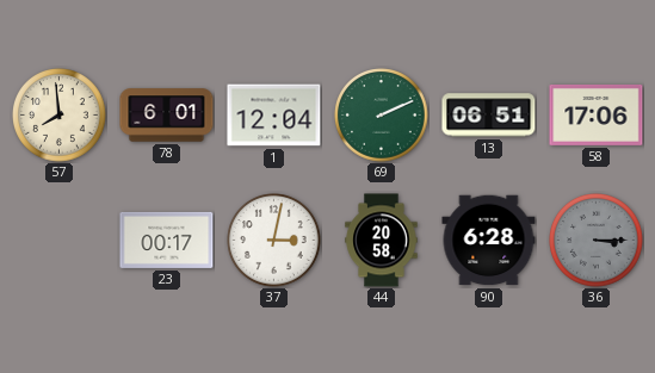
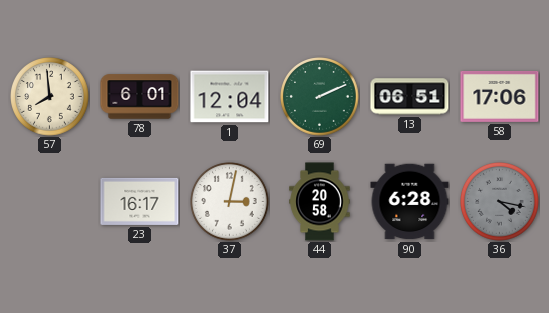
23: 00:17 -> 16:17
36: 3:15 -> 4:17
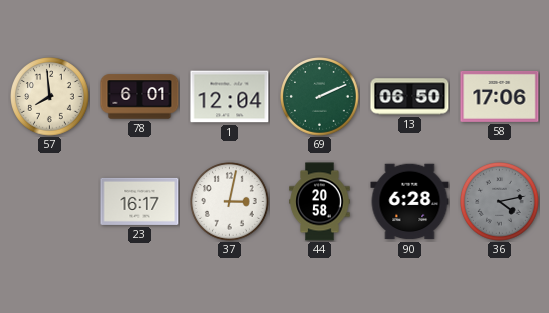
13: 06:51 -> 06:50
36: 4:17 -> 4:13
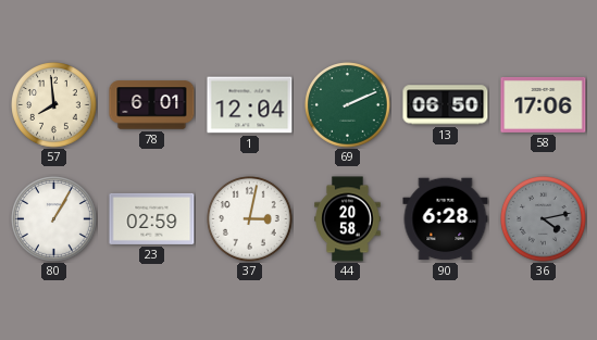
80: none -> 1:05
23: 16:17 -> 02:59
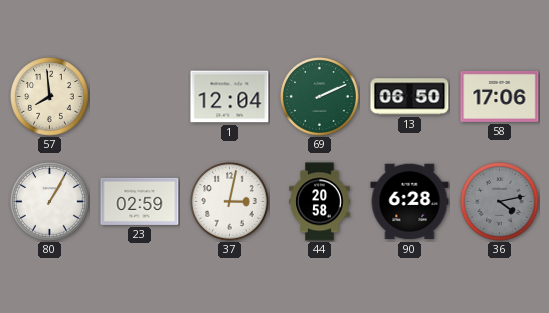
78: 6:01 -> none
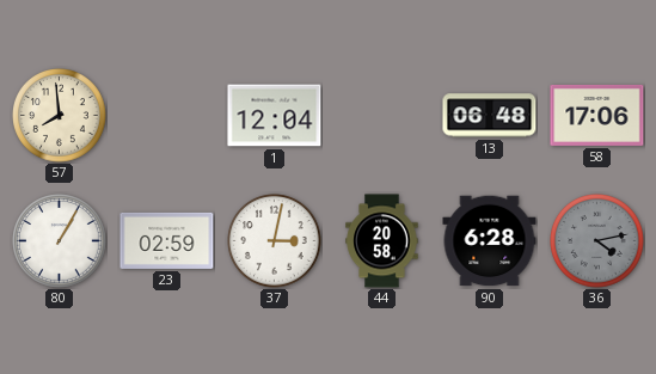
69: 2:11 -> none
13: 06:50 -> 06:48
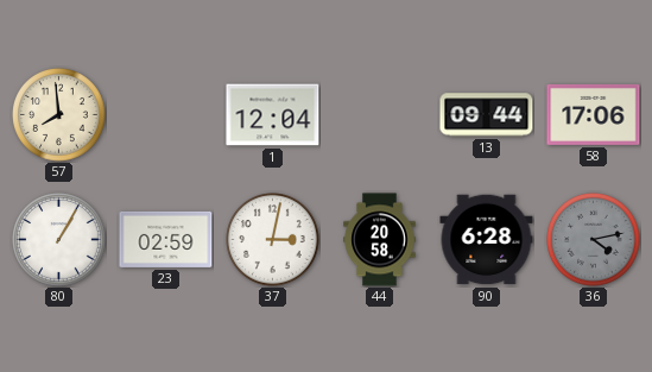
13: 06:48 -> 09:44
